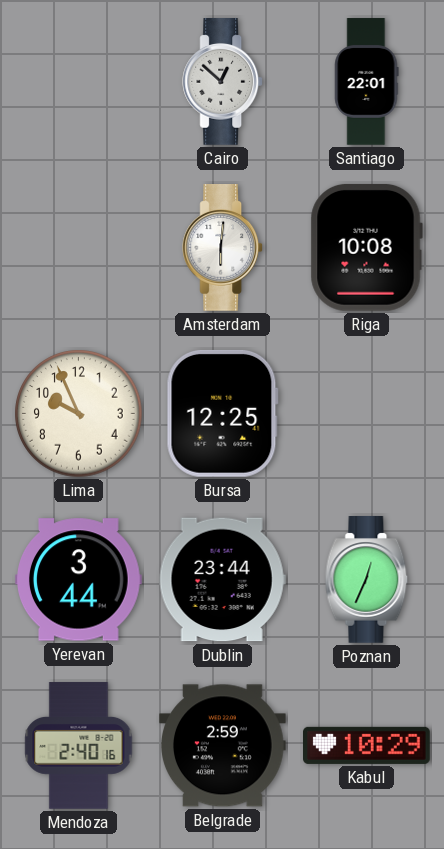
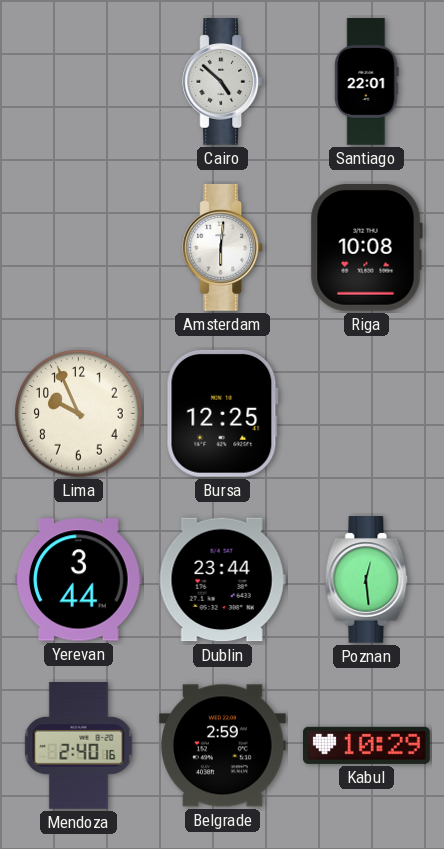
Cairo: 12:52 -> 4:52
Poznan: 12:34 -> 12:29
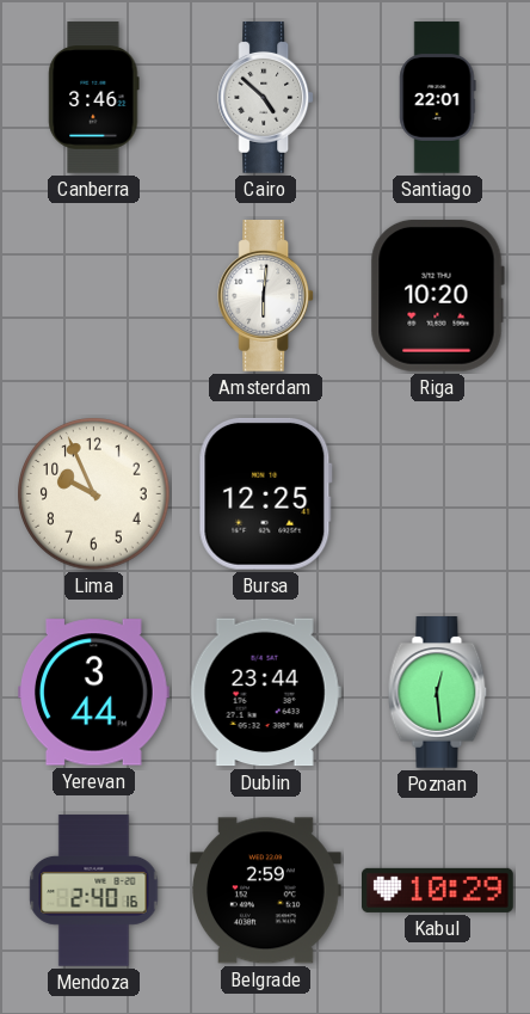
Canberra: none -> 3:46
Riga: 10:08 -> 10:20
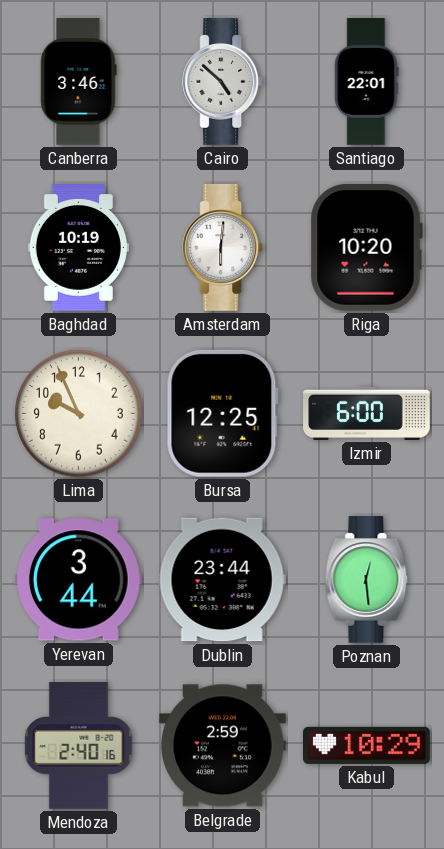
Baghdad: none -> 10:19
Izmir: none -> 6:00
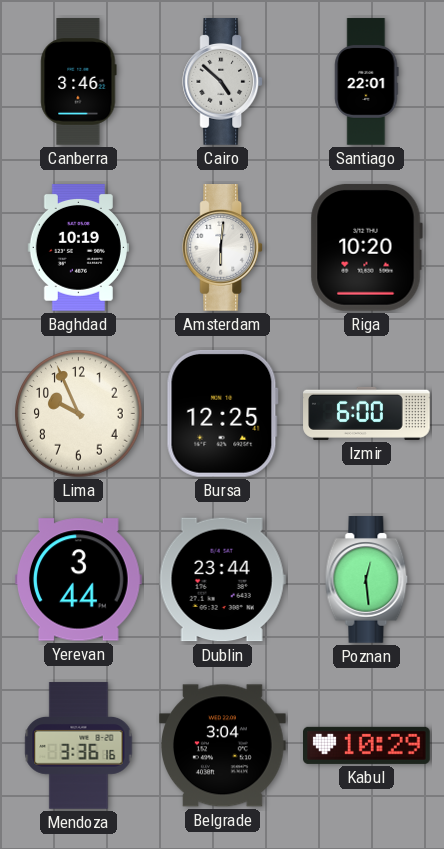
Mendoza: 2:40 -> 3:36
Belgrade: 2:59 -> 3:04
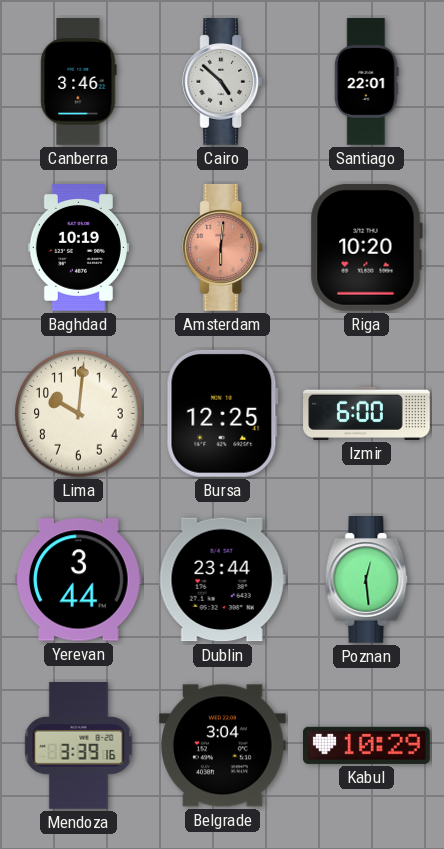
Amsterdam dial: white -> salmon
Lima: 9:56 -> 10:01
Mendoza: 3:36 -> 3:39
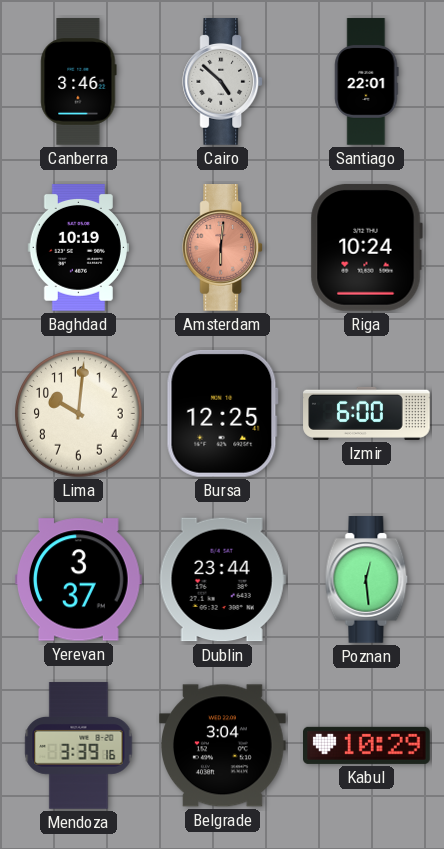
Riga: 10:20 -> 10:24
Yerevan: 3:44 -> 3:37
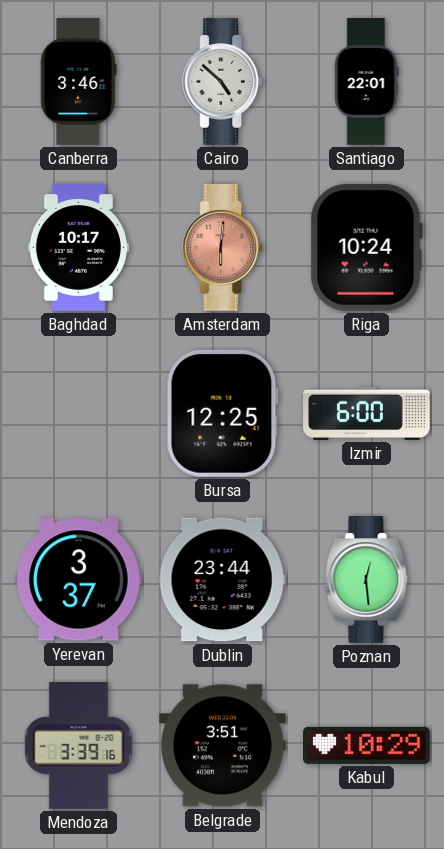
Baghdad: 10:19 -> 10:17
Lima: 10:01 -> none
Belgrade: 3:04 -> 3:51
